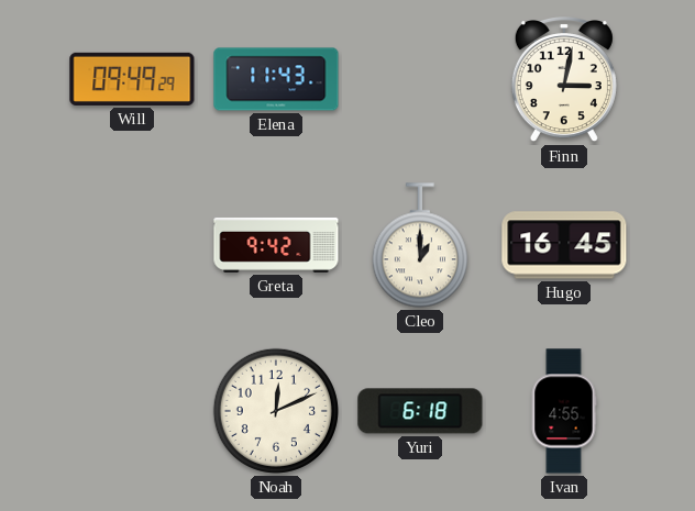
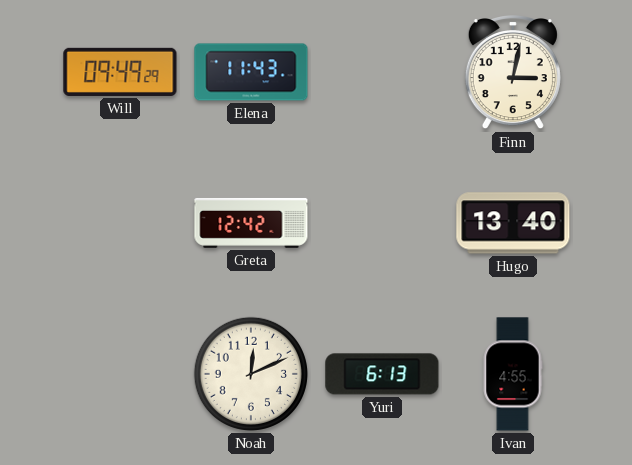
Greta: 9:42 -> 12:42
Cleo: 1:00 -> none
Hugo: 16:45 -> 13:40
Yuri: 6:18 -> 6:13
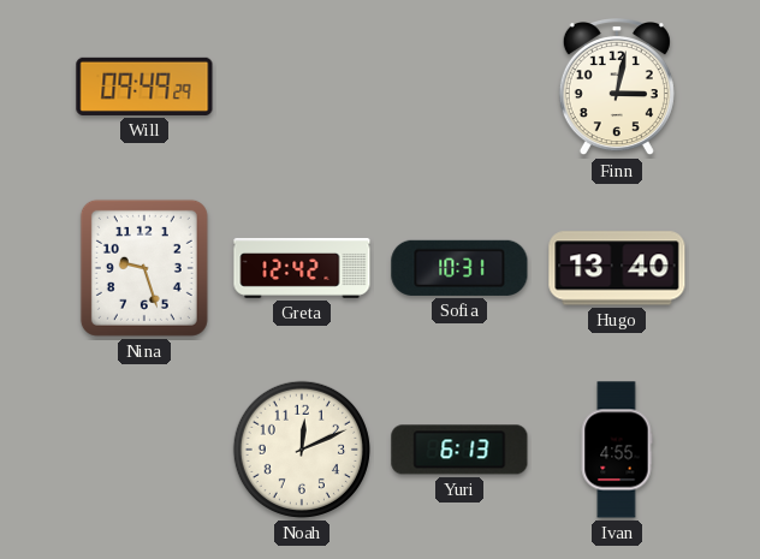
Elena: 11:43 -> none
Nina: none -> 9:27
Sofia: none -> 10:31
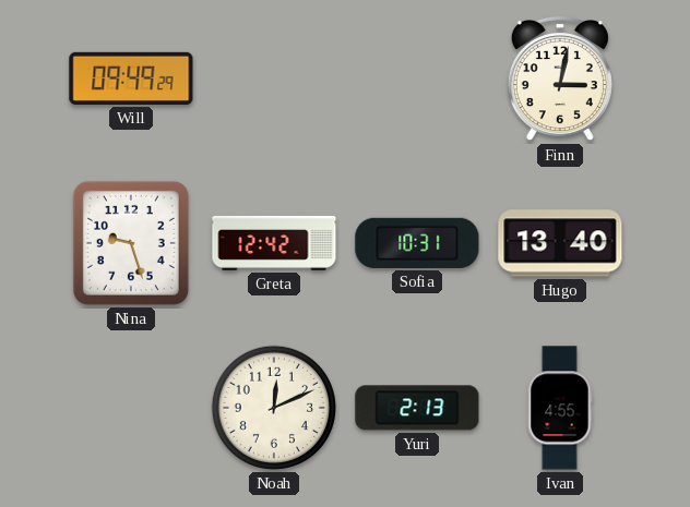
Yuri: 6:13 -> 2:13
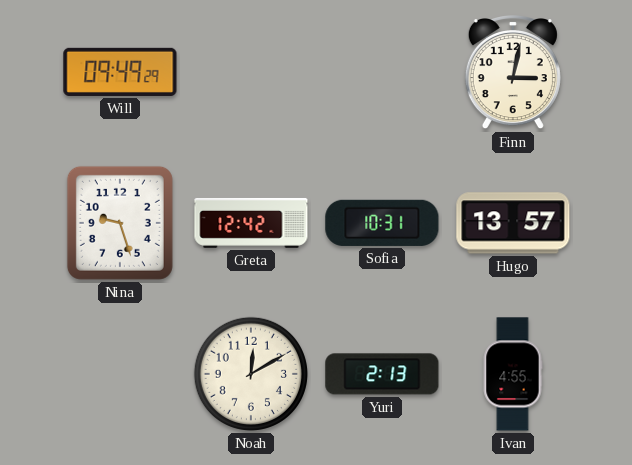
Hugo: 13:40 -> 13:57
Noah: 12:11 -> 12:10
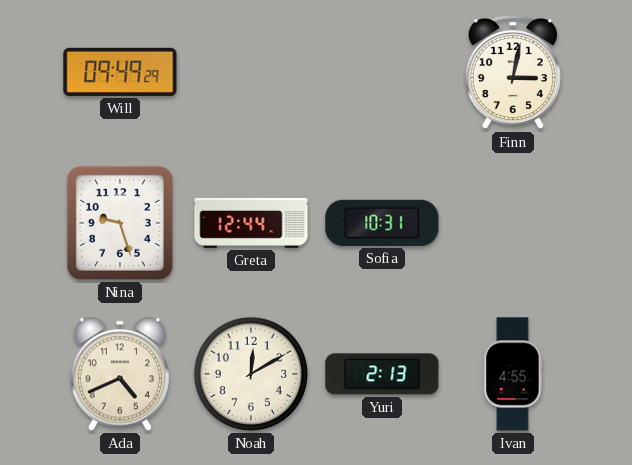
Greta: 12:42 -> 12:44
Hugo: 13:57 -> none
Ada: none -> 4:41
